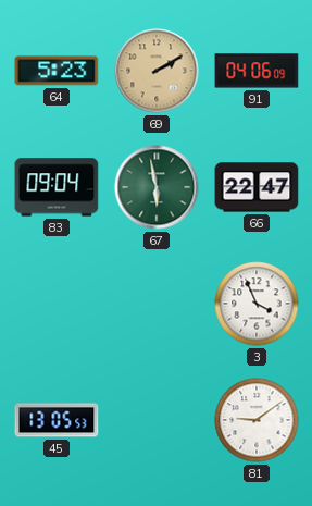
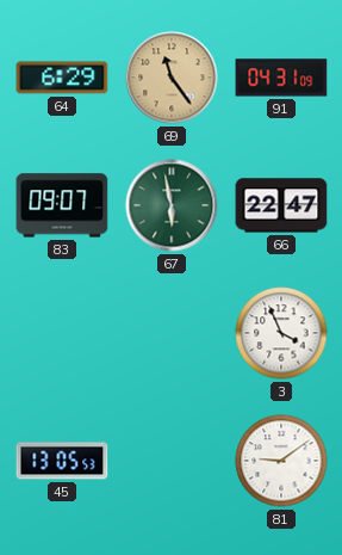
64: 5:23 -> 6:29
69: 2:10 -> 11:24
91: 04:06 -> 04:31
83: 09:04 -> 09:07
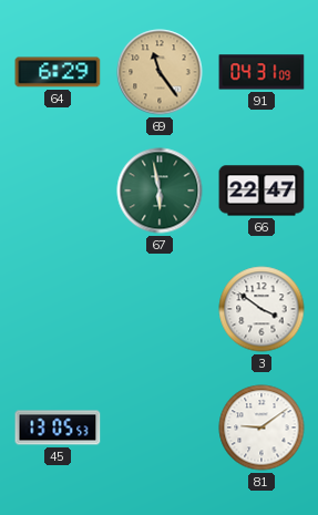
83: 09:07 -> none
3: 3:56 -> 3:51
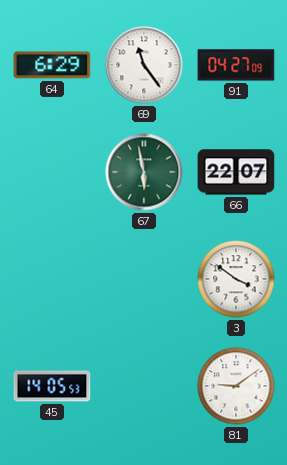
69 dial: champagne -> white
91: 04:31 -> 04:27
66: 22:47 -> 22:07
45: 13:05 -> 14:05
